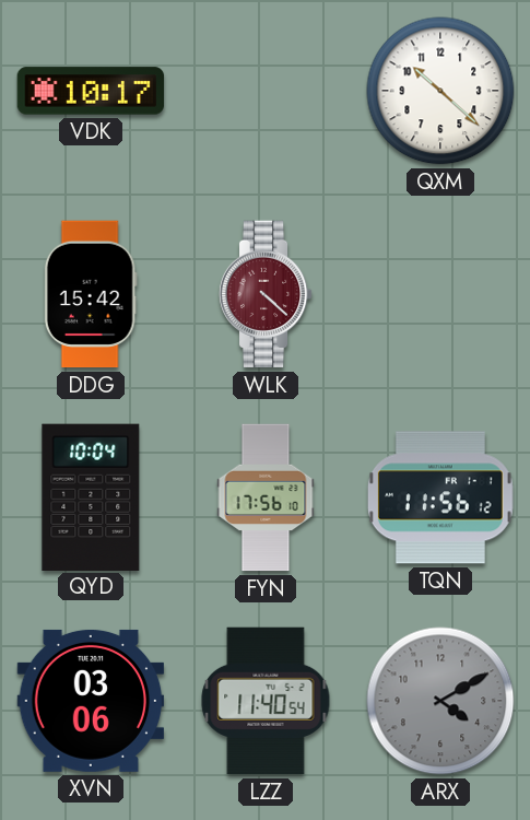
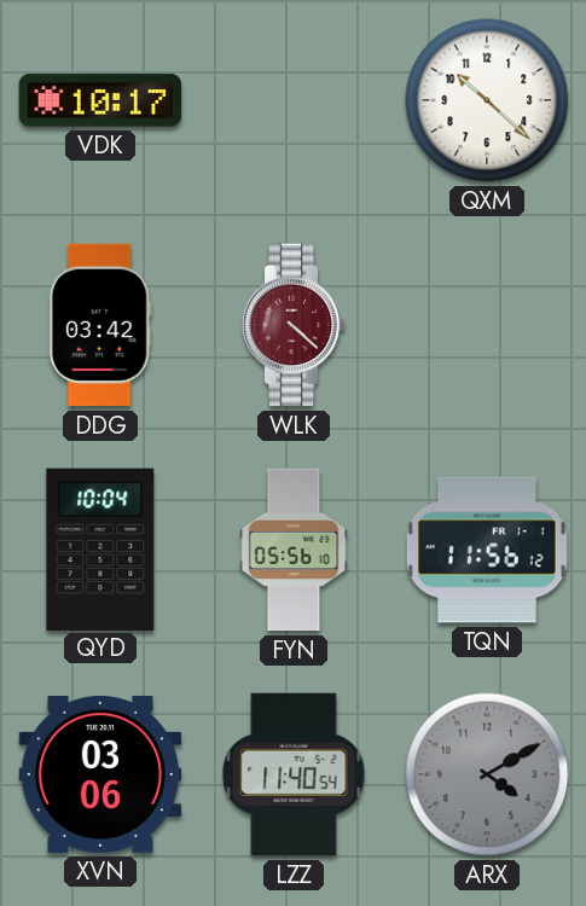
DDG: 15:42 -> 03:42
FYN: 17:56 -> 05:56
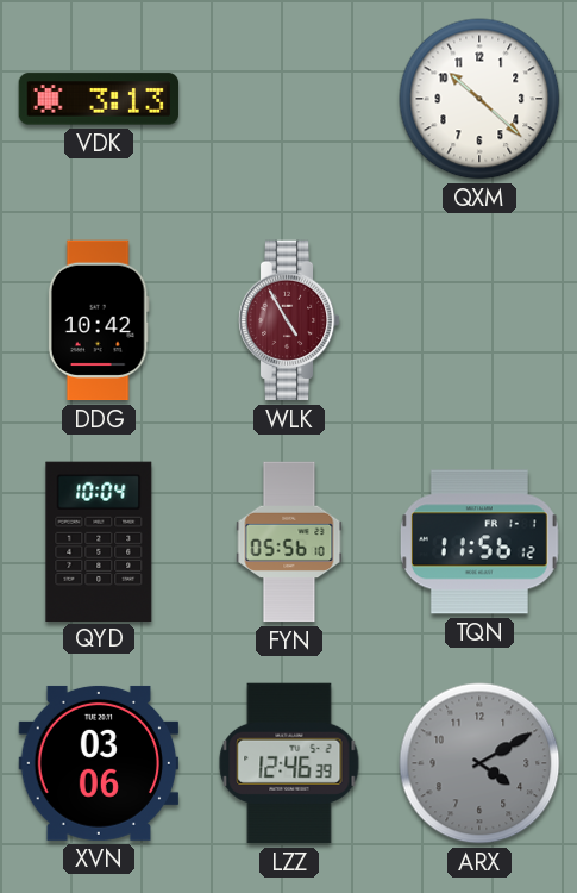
VDK: 10:17 -> 3:13
DDG: 03:42 -> 10:42
WLK: 4:22 -> 4:55
LZZ: 11:40 -> 12:46
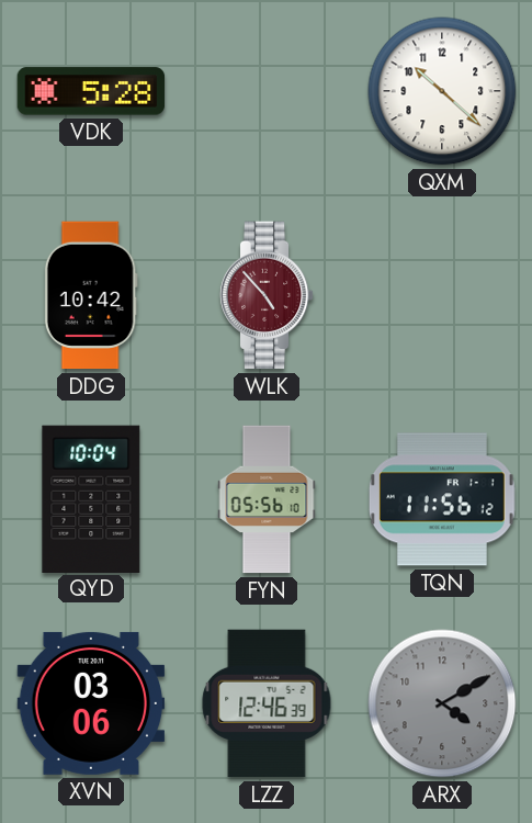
VDK: 3:13 -> 5:28
WLK: 4:55 -> 4:53
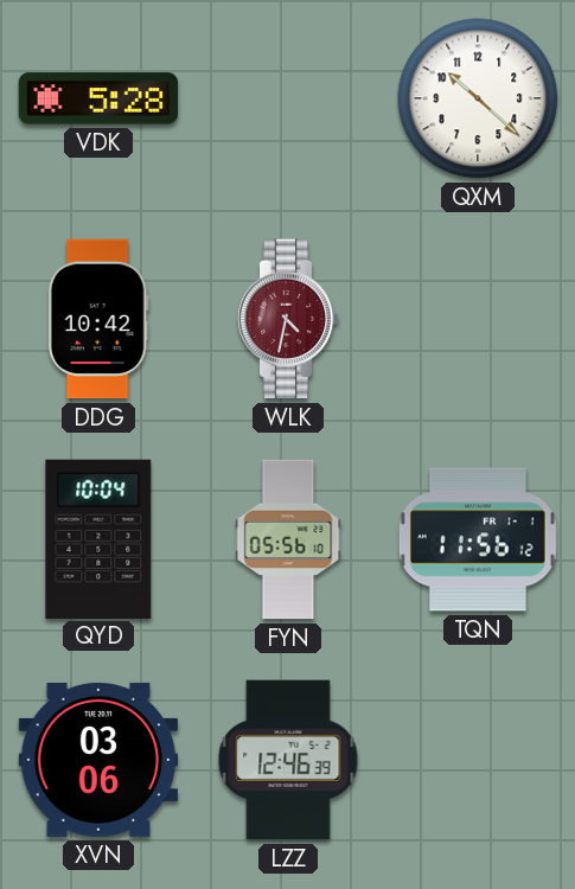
WLK: 4:53 -> 4:32
ARX: 4:10 -> none
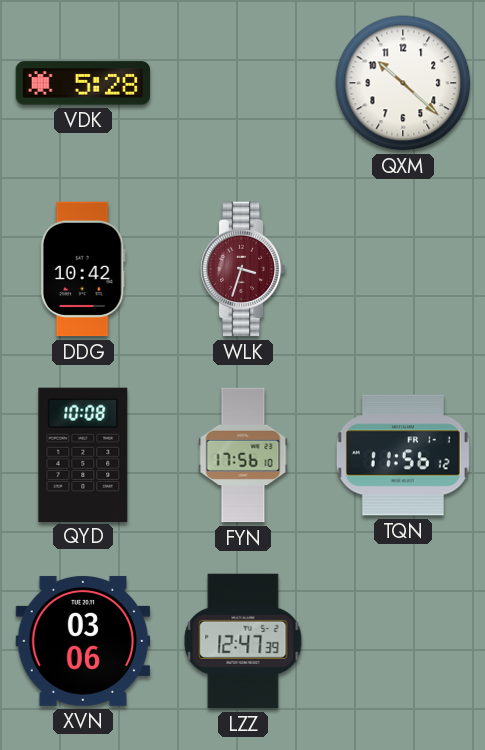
WLK: 4:32 -> 3:33
QYD: 10:04 -> 10:08
FYN: 05:56 -> 17:56
LZZ: 12:46 -> 12:47
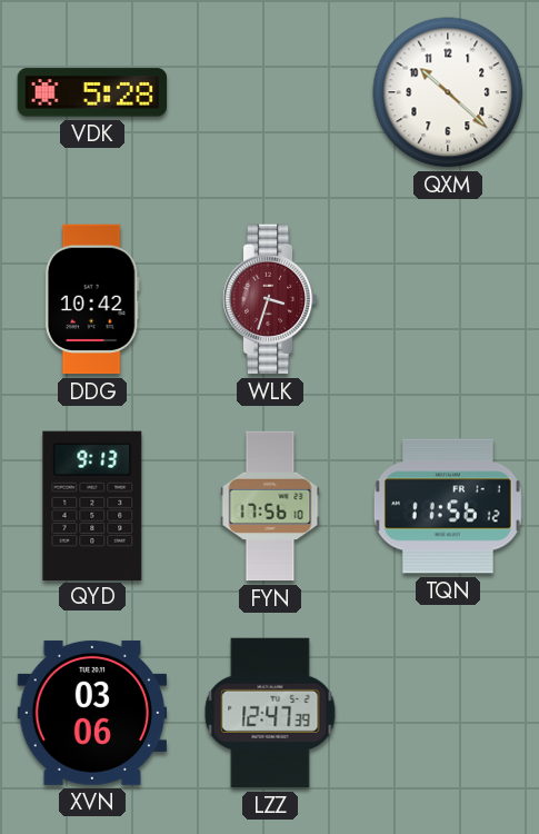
QYD: 10:08 -> 9:13
